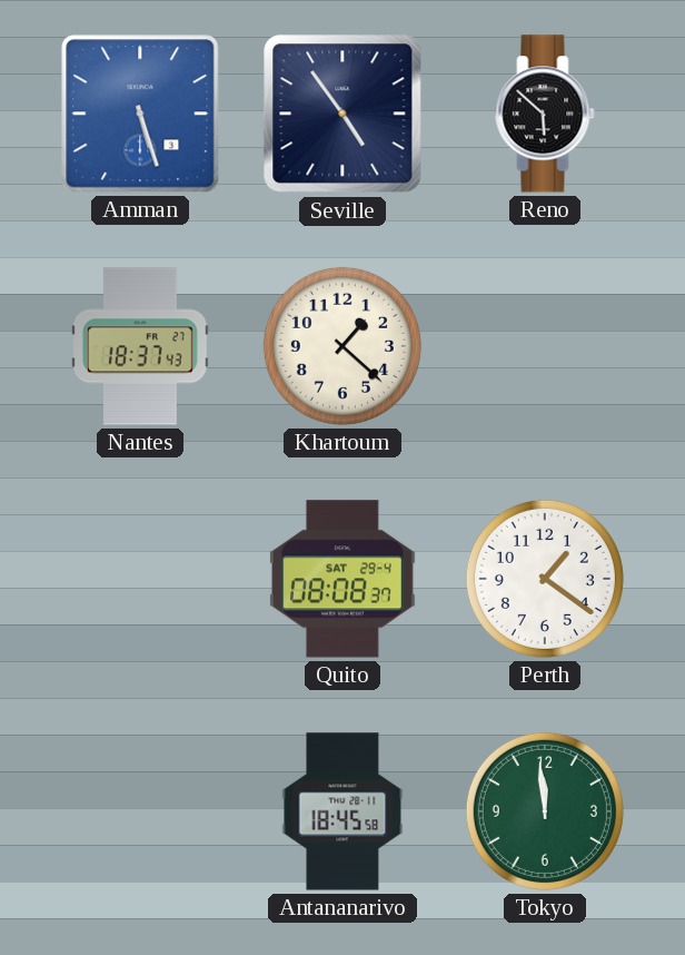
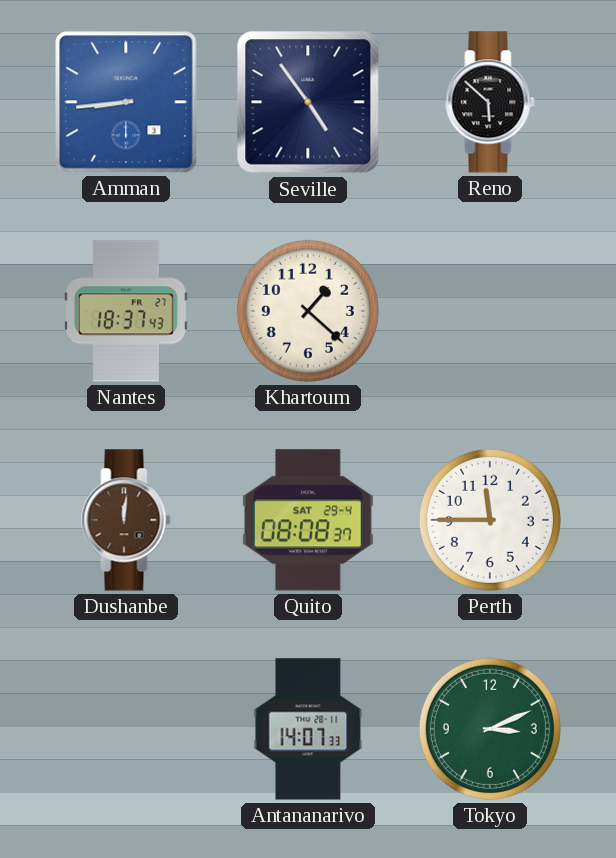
Amman: 5:27 -> 8:44
Dushanbe: none -> 12:01
Perth: 1:21 -> 11:45
Antananarivo: 18:45 -> 14:07
Tokyo: 11:59 -> 3:11
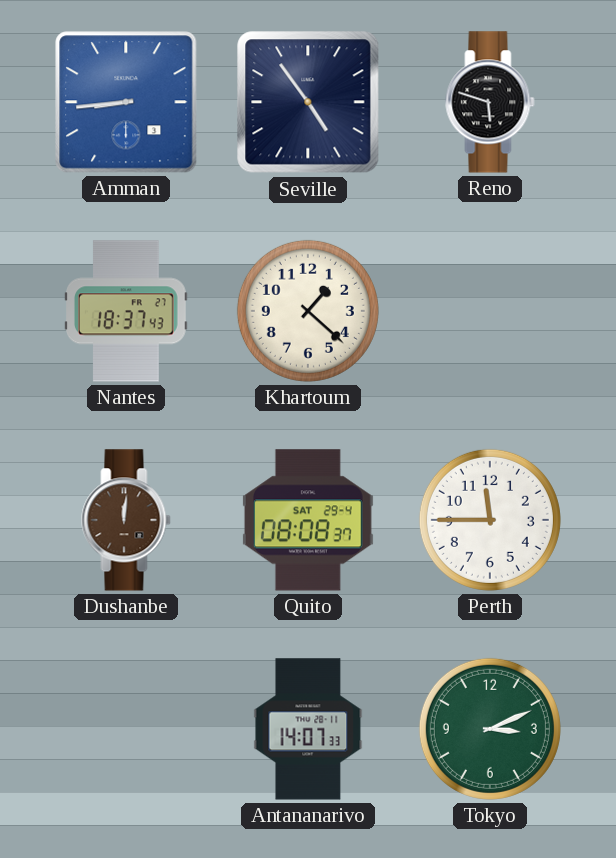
Reno: 5:52 -> 5:48
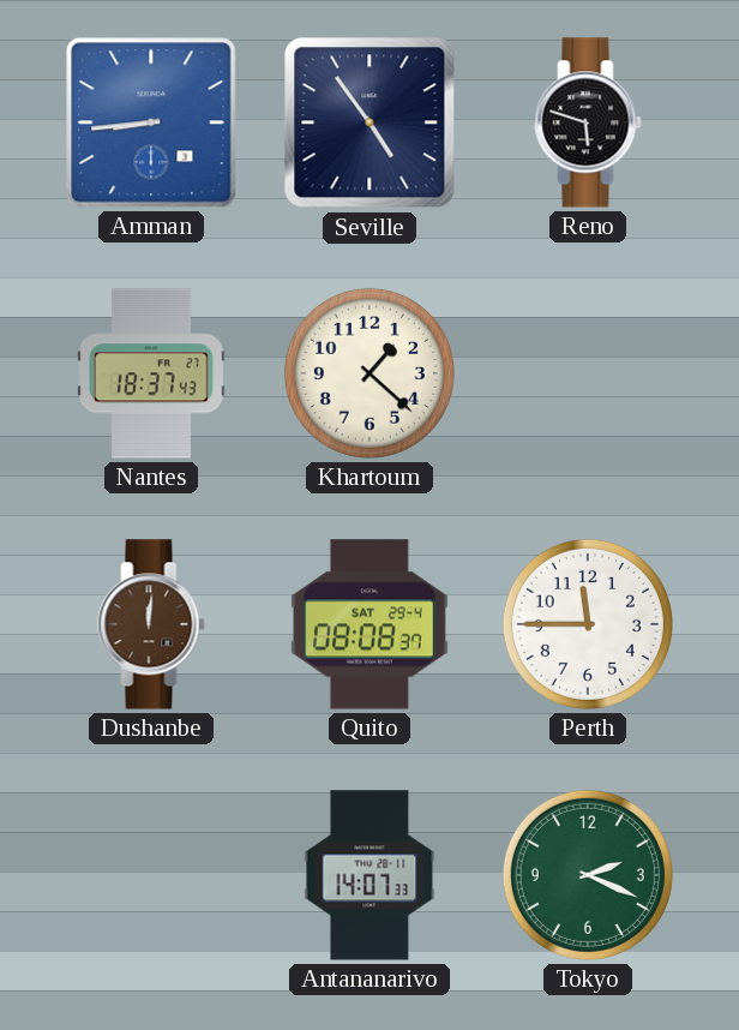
Tokyo: 3:11 -> 2:19
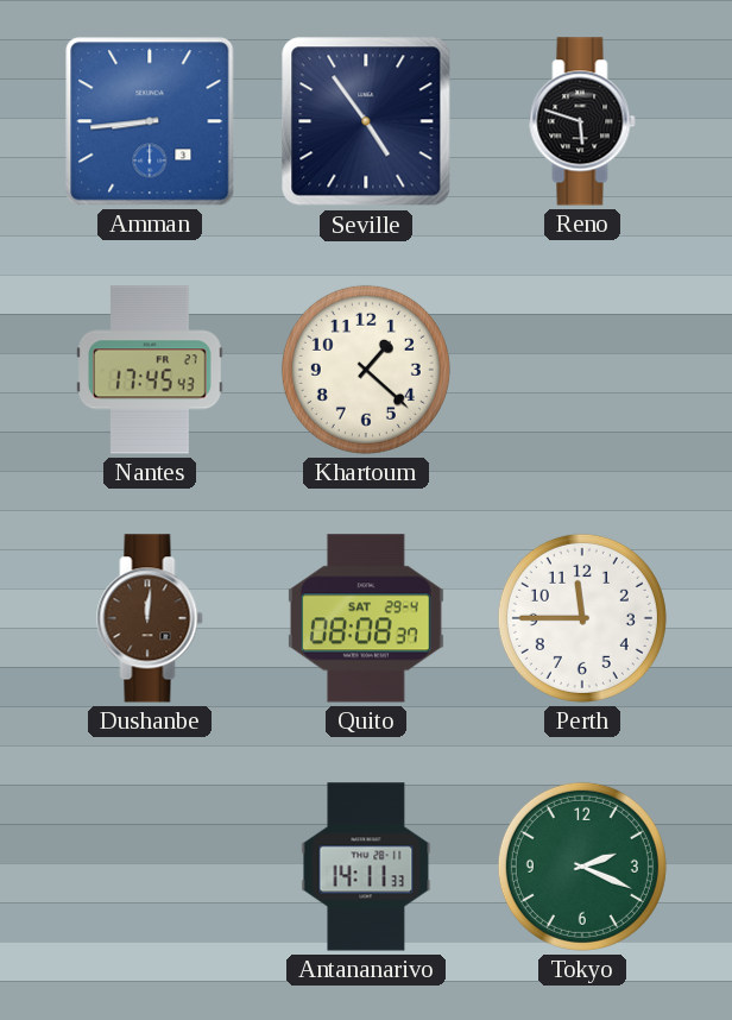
Nantes: 18:37 -> 17:45
Antananarivo: 14:07 -> 14:11
